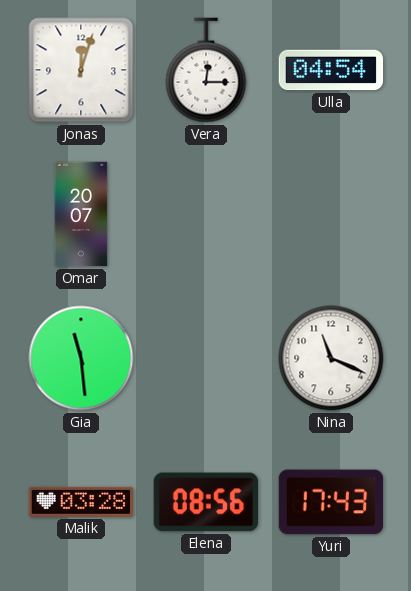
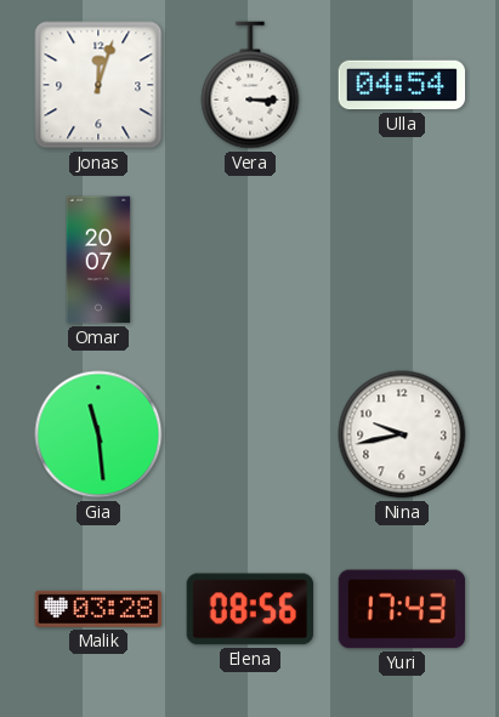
Vera: 12:15 -> 3:15
Nina: 11:19 -> 9:43
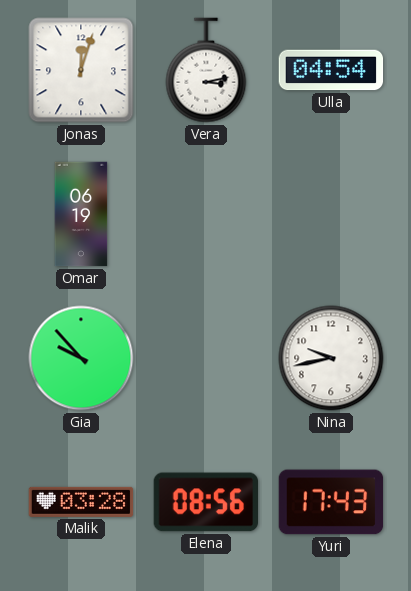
Vera: 3:15 -> 3:13
Omar: 20:07 -> 06:19
Gia: 11:29 -> 9:53
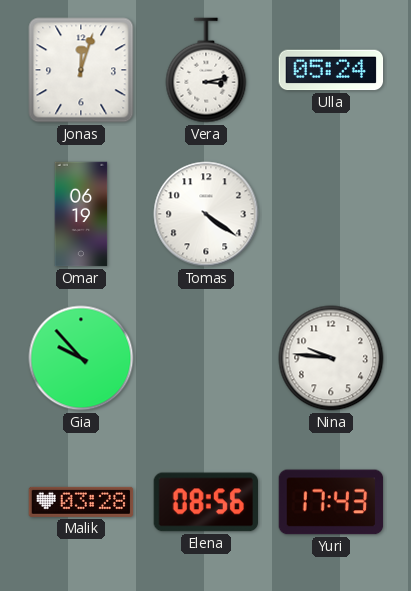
Ulla: 04:54 -> 05:24
Tomas: none -> 4:21
Nina: 9:43 -> 9:46
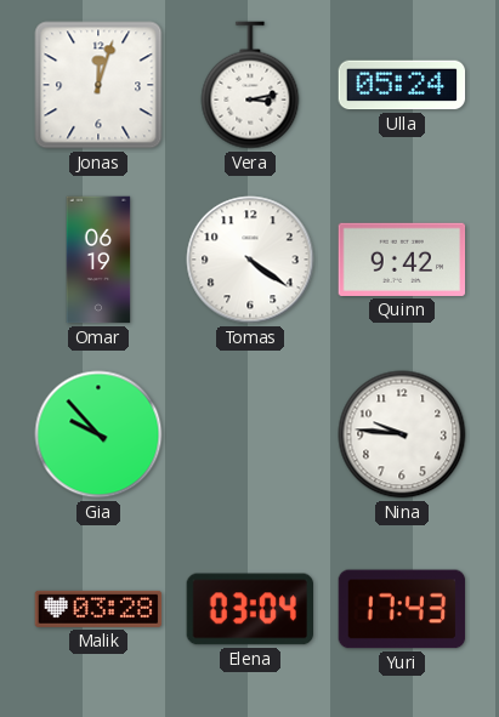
Quinn: none -> 9:42
Elena: 08:56 -> 03:04
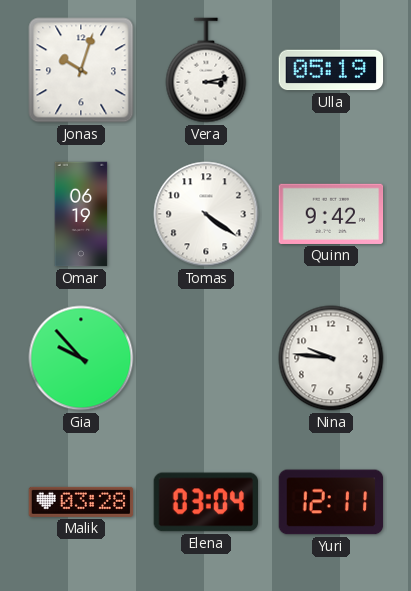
Jonas: 12:03 -> 10:03
Ulla: 05:24 -> 05:19
Yuri: 17:43 -> 12:11
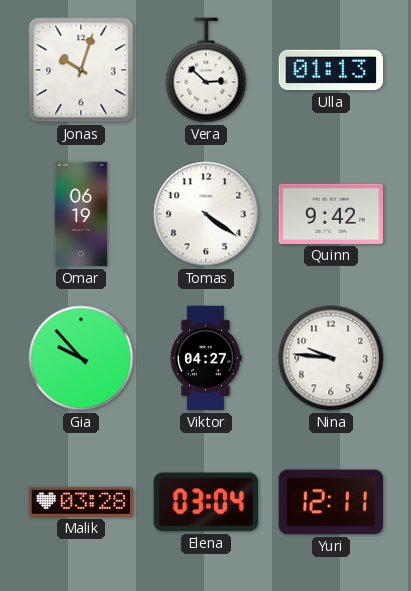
Vera: 3:13 -> 2:52
Ulla: 05:19 -> 01:13
Viktor: none -> 04:27
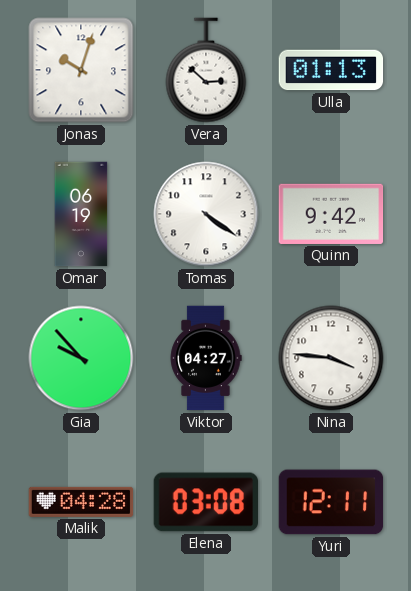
Nina: 9:46 -> 3:46
Malik: 03:28 -> 04:28
Elena: 03:04 -> 03:08
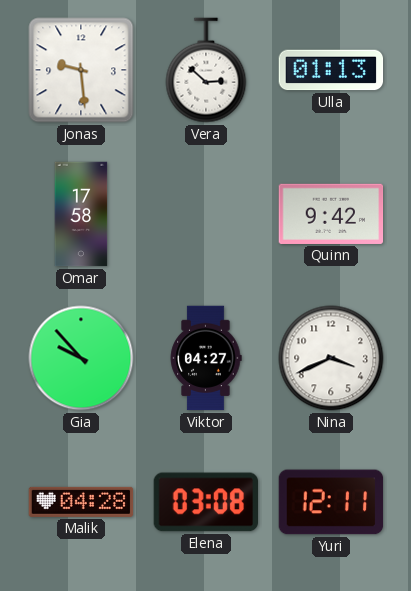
Jonas: 10:03 -> 9:29
Omar: 06:19 -> 17:58
Tomas: 4:21 -> none
Nina: 3:46 -> 3:41
